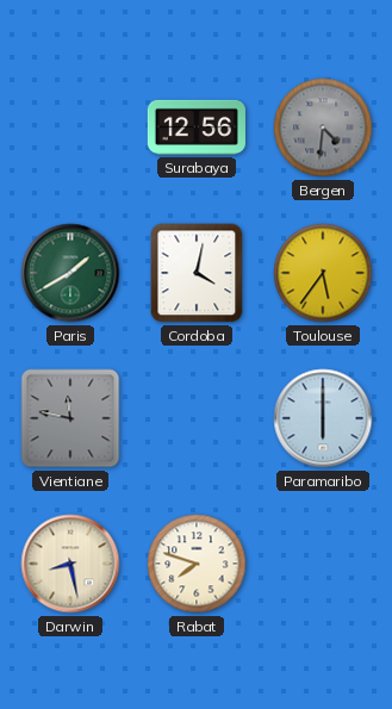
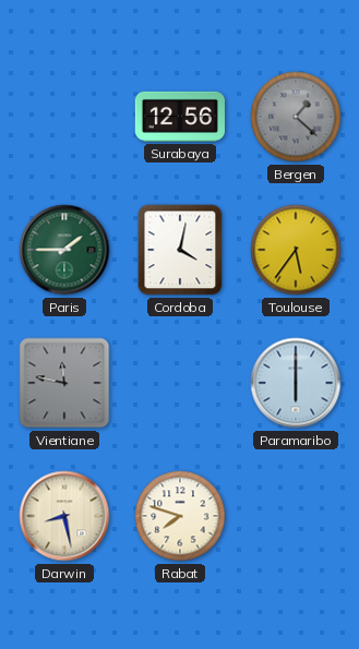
Bergen: 4:31 -> 1:22
Paris: 1:40 -> 1:45
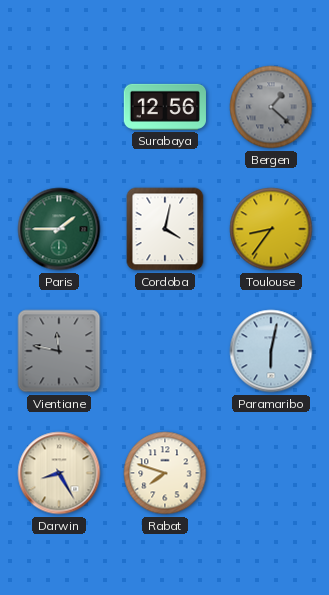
Toulouse: 5:36 -> 8:36
Paramaribo: 6:00 -> 6:02
Darwin: 8:28 -> 8:25
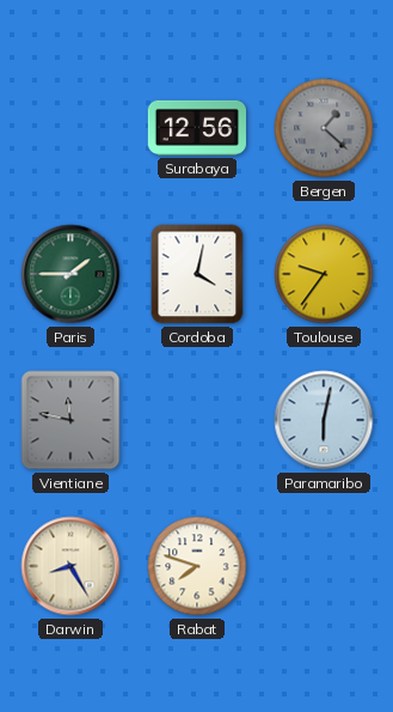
Toulouse: 8:36 -> 9:36
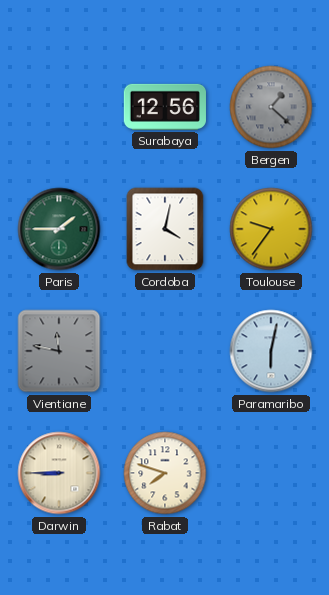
Darwin: 8:25 -> 8:45
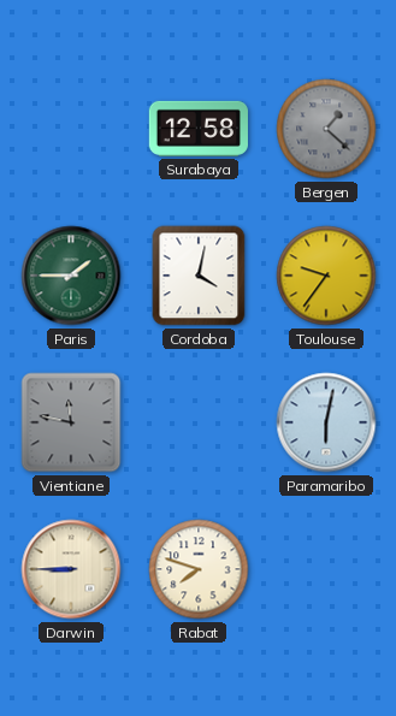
Surabaya: 12:56 -> 12:58
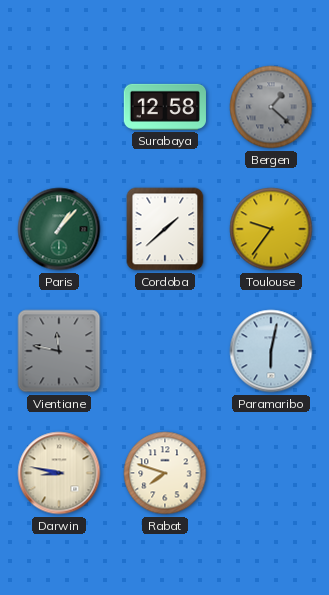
Paris: 1:45 -> 1:07
Cordoba: 4:02 -> 1:38
Darwin: 8:45 -> 8:47
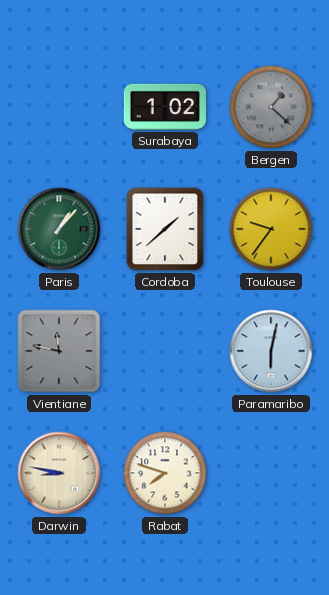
Surabaya: 12:58 -> 1:02
